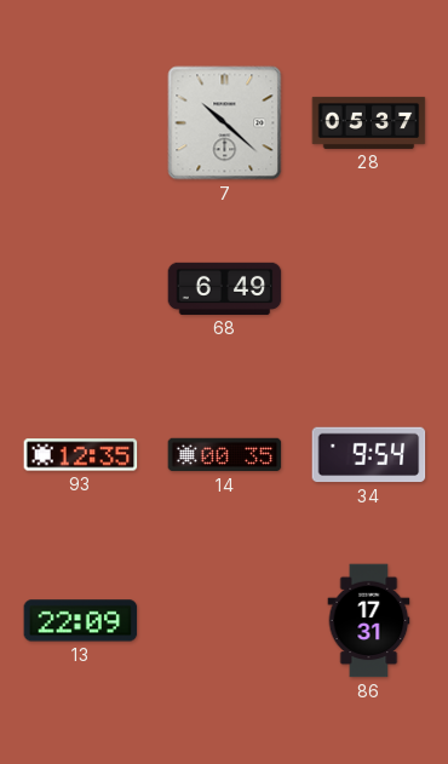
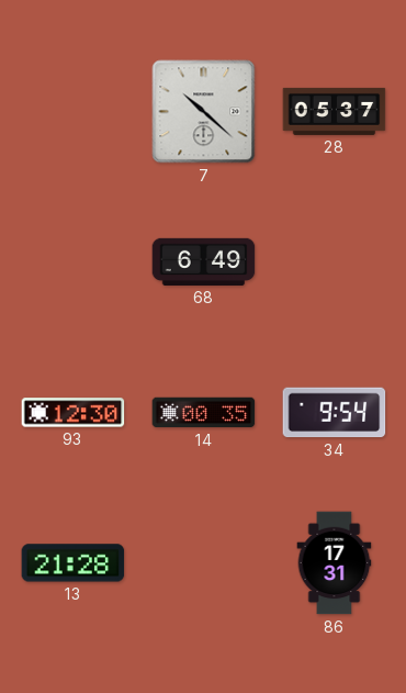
93: 12:35 -> 12:30
13: 22:09 -> 21:28
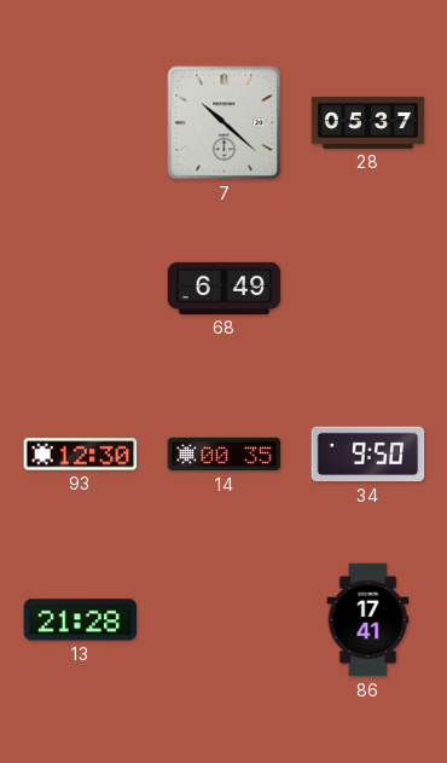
34: 9:54 -> 9:50
86: 17:31 -> 17:41
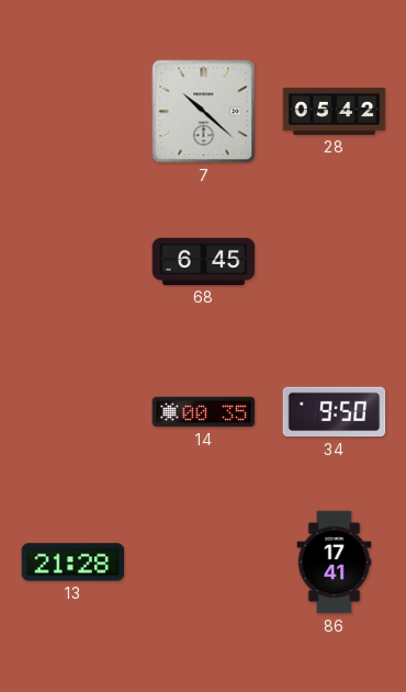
28: 05:37 -> 05:42
68: 6:49 -> 6:45
93: 12:30 -> none
